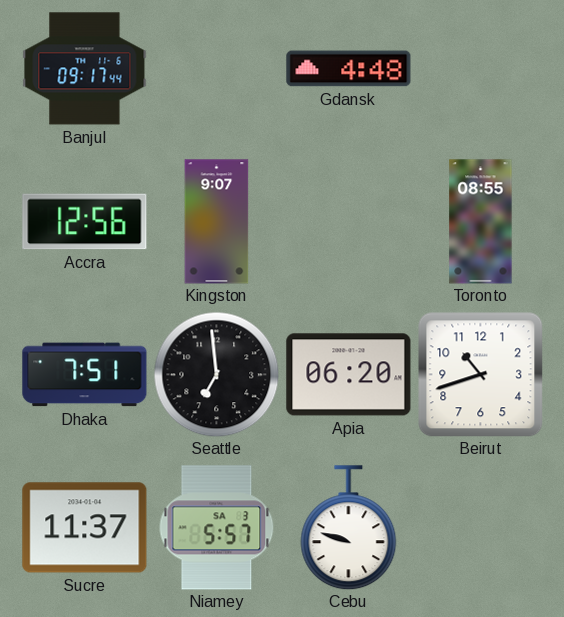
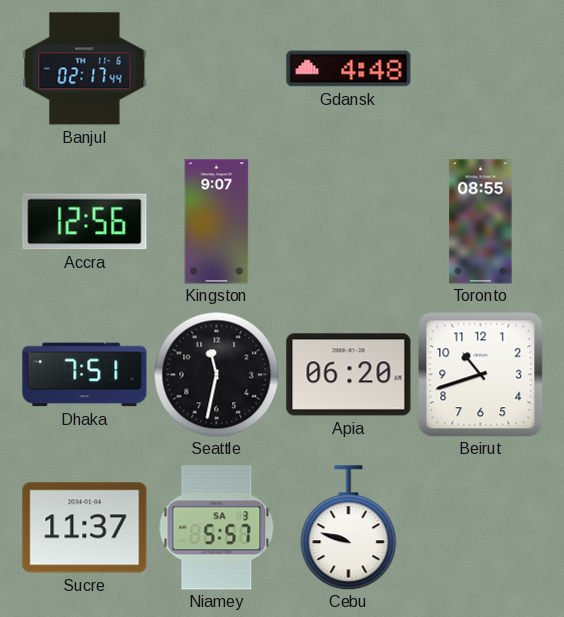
Banjul: 09:17 -> 02:17
Seattle: 6:59 -> 11:32
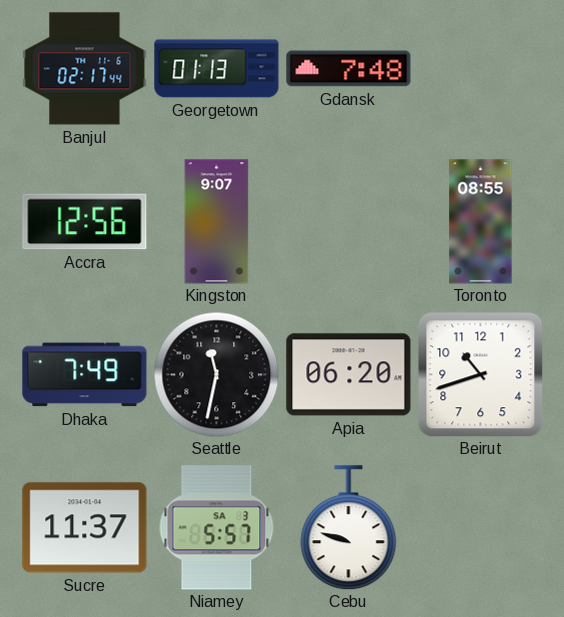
Georgetown: none -> 01:13
Gdansk: 4:48 -> 7:48
Dhaka: 7:51 -> 7:49
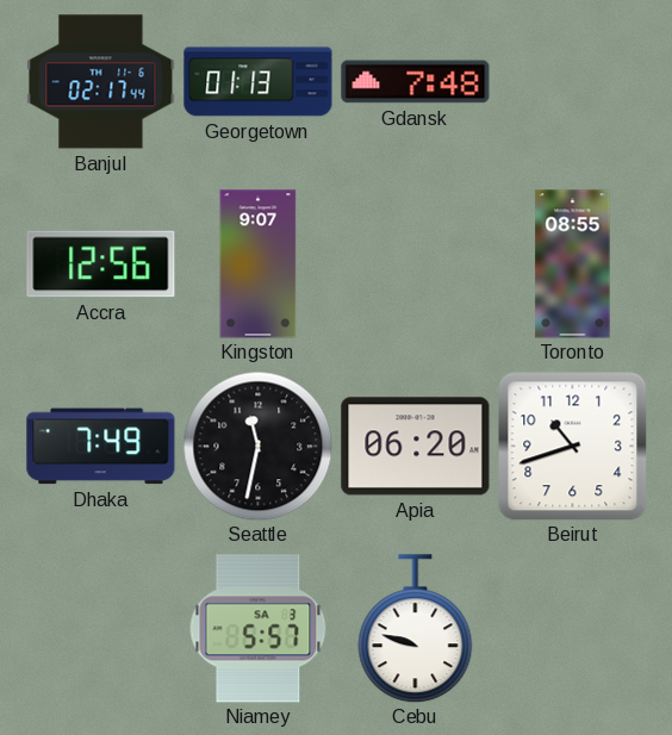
Sucre: 11:37 -> none
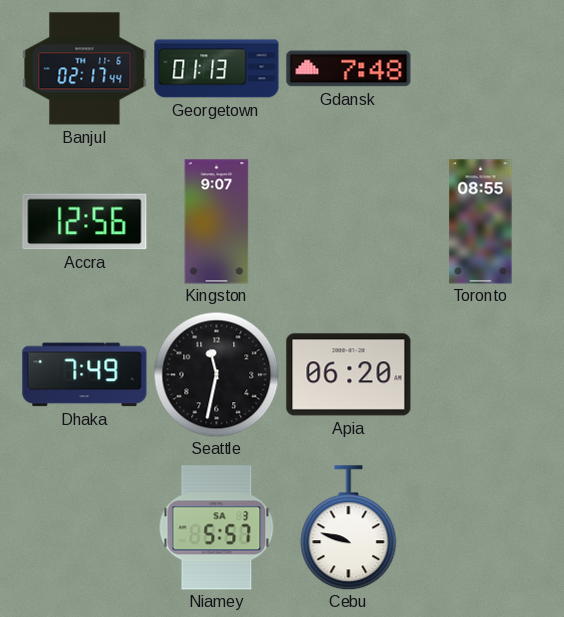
Beirut: 10:42 -> none
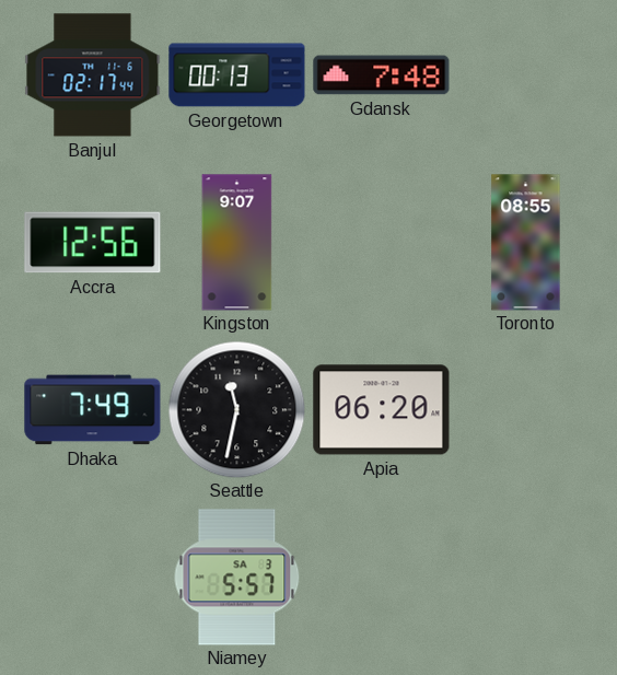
Georgetown: 01:13 -> 00:13
Cebu: 9:48 -> none
